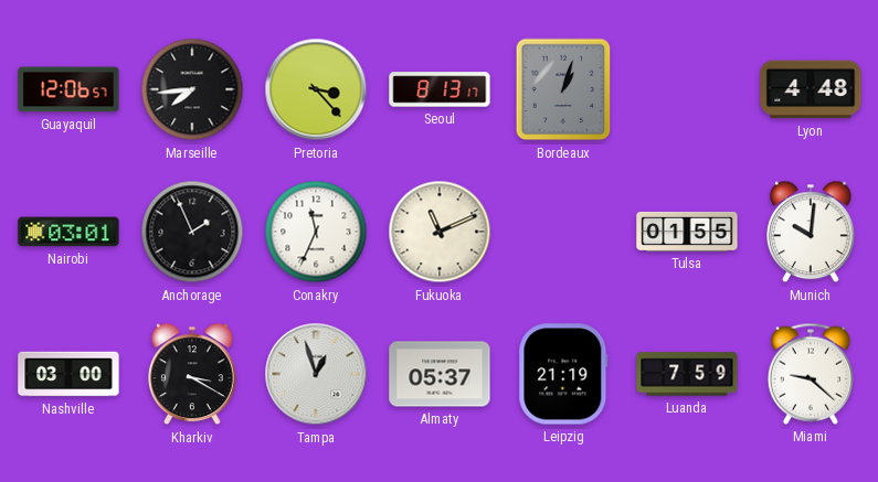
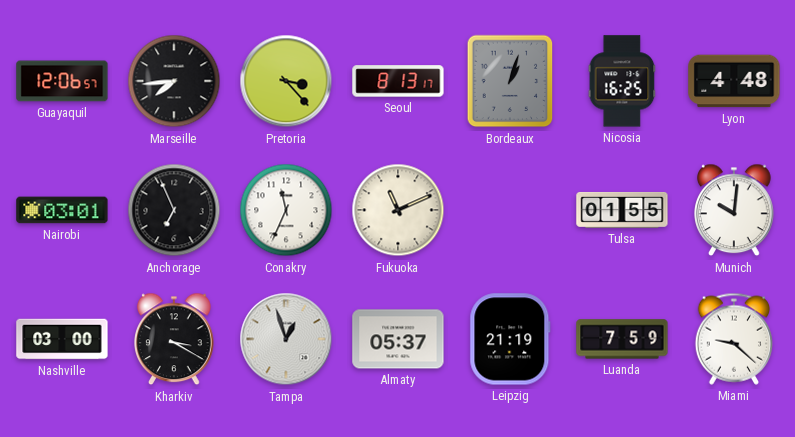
Nicosia: none -> 16:25
Anchorage: 1:56 -> 6:56
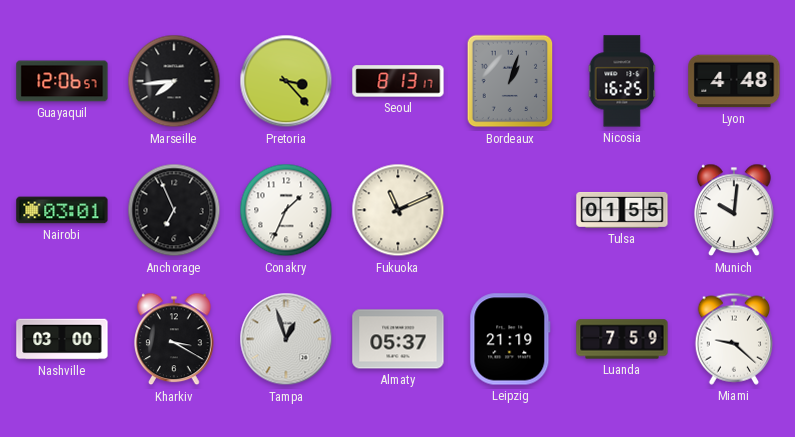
Conakry: 11:34 -> 1:34
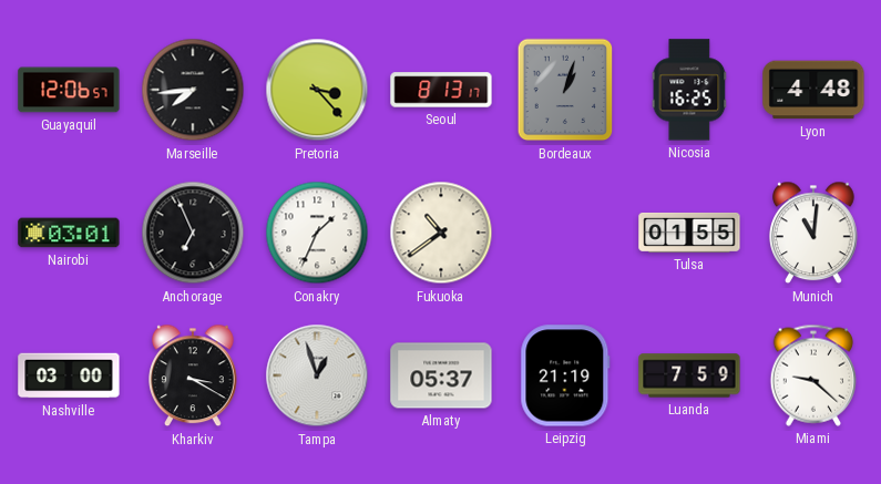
Fukuoka: 11:11 -> 10:39
Munich: 10:01 -> 11:01
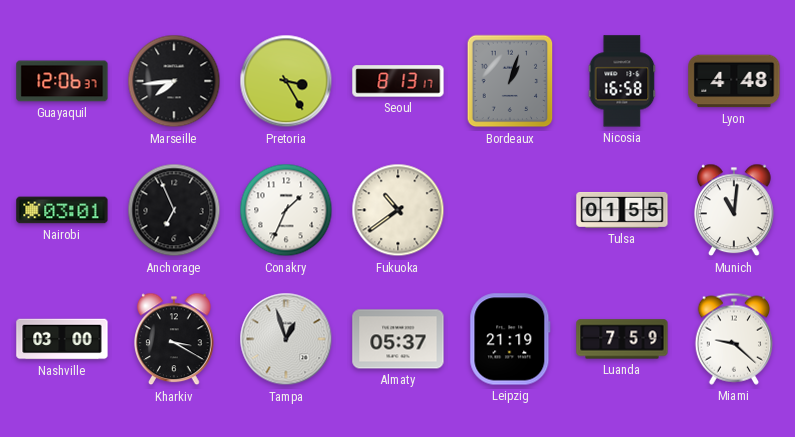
Guayaquil: 12:06:57 -> 12:06:37
Pretoria: 3:23 -> 3:25
Nicosia: 16:25 -> 16:58
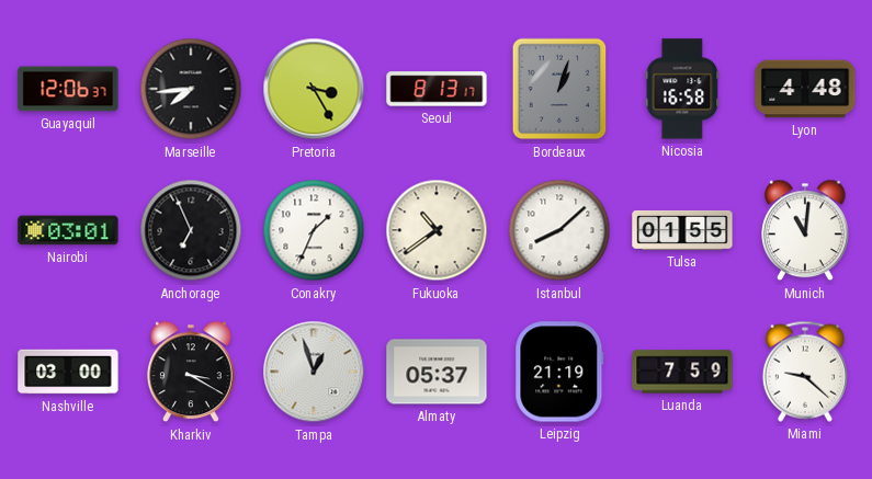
Istanbul: none -> 8:08
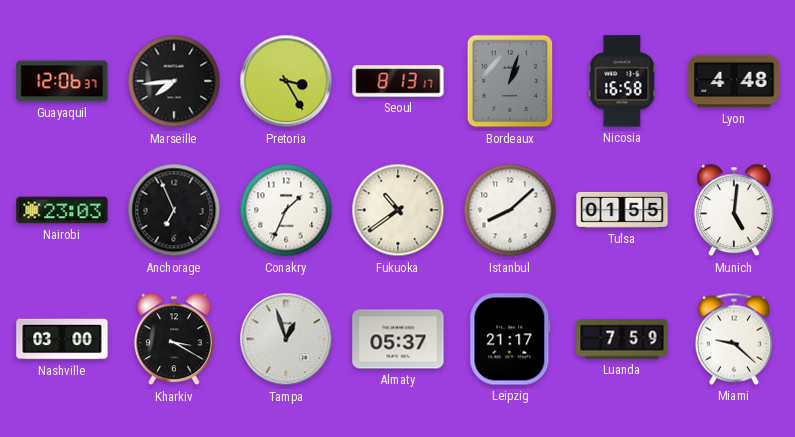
Nairobi: 03:01 -> 23:03
Munich: 11:01 -> 5:01
Leipzig: 21:19 -> 21:17
